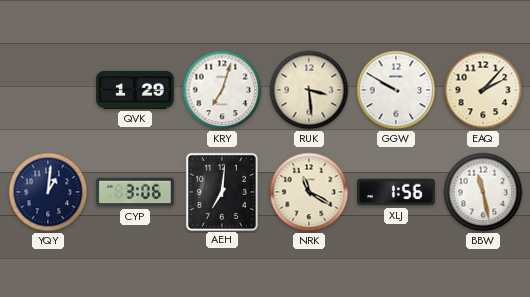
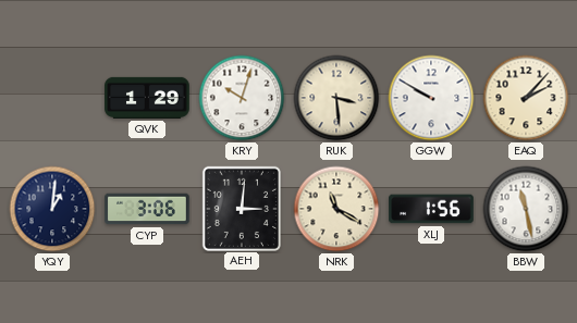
KRY: 7:03 -> 10:03
AEH: 7:01 -> 3:01
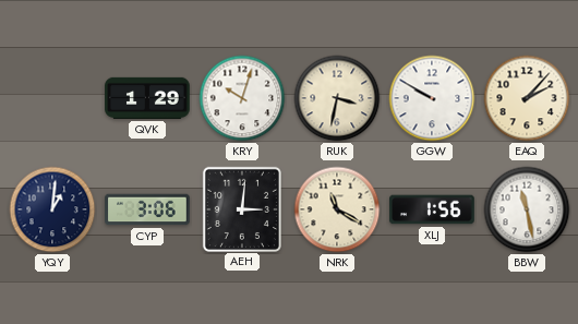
RUK: 3:29 -> 3:32
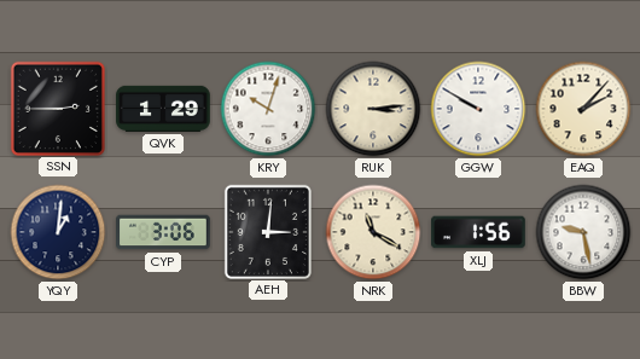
SSN: none -> 2:45
RUK: 3:32 -> 3:14
BBW: 11:28 -> 9:28
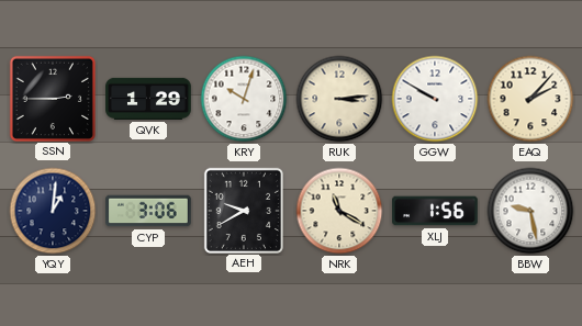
AEH: 3:01 -> 9:40
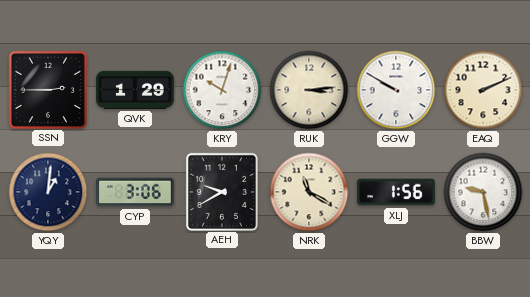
EAQ: 2:07 -> 2:11
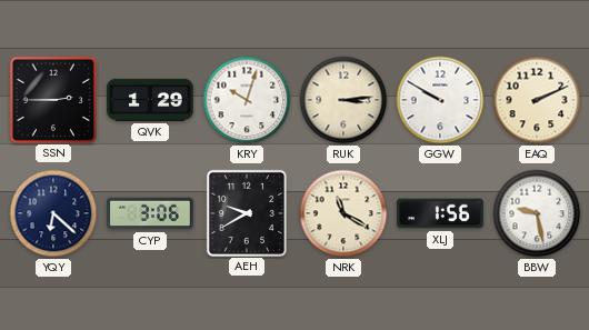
YQY: 1:01 -> 6:22
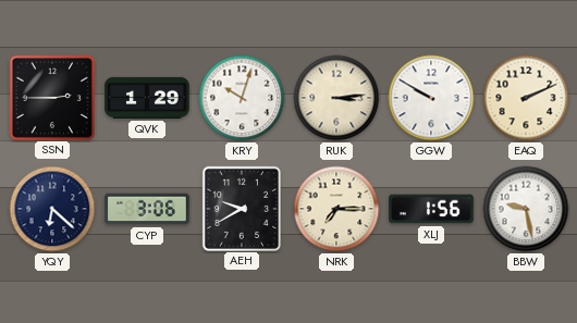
NRK: 11:20 -> 7:15
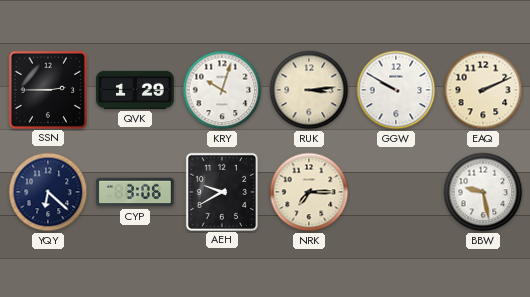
XLJ: 1:56 -> none
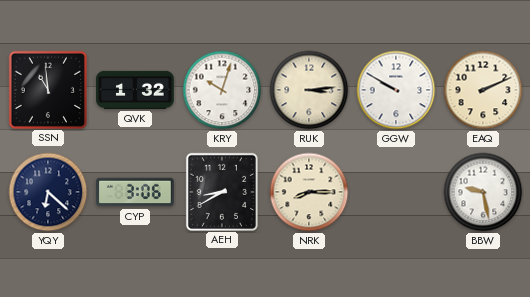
SSN: 2:45 -> 10:59
QVK: 1:29 -> 1:32
AEH: 9:40 -> 8:40
NRK: 7:15 -> 8:15
